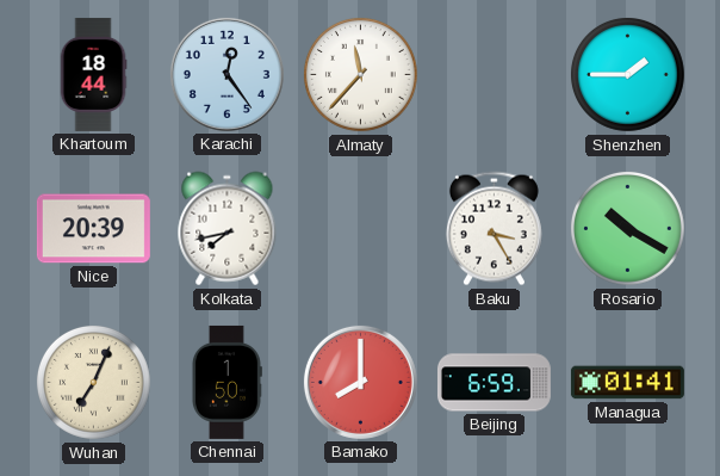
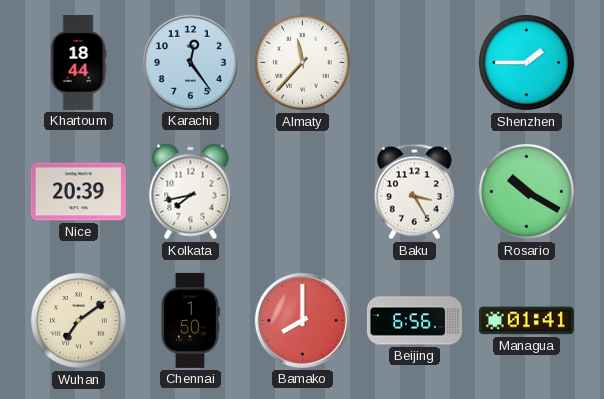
Wuhan: 7:04 -> 7:09
Beijing: 6:59 -> 6:56
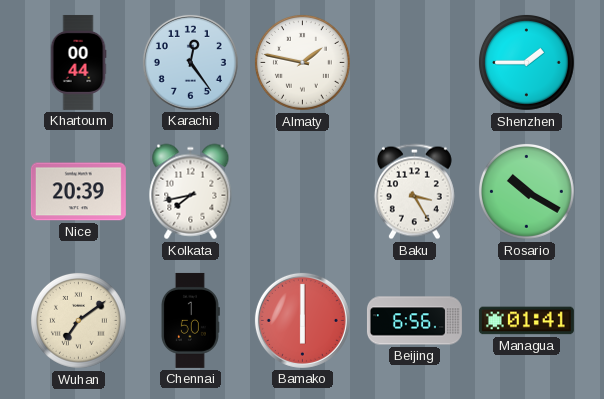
Khartoum: 18:44 -> 00:44
Almaty: 11:37 -> 1:47
Bamako: 8:00 -> 6:00
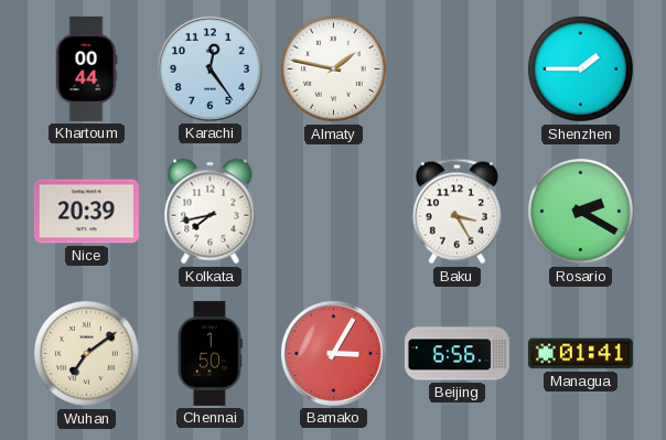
Rosario: 10:20 -> 2:20
Bamako: 6:00 -> 3:05
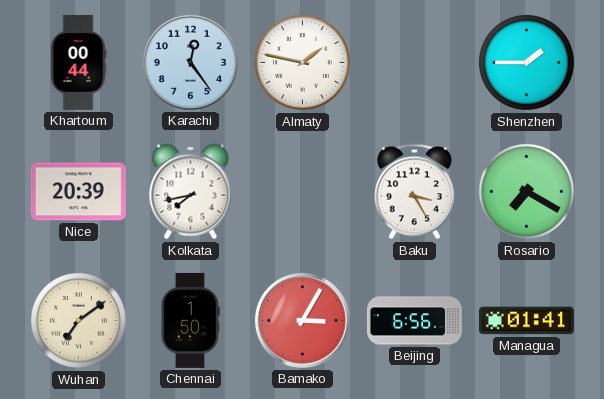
Rosario: 2:20 -> 7:20
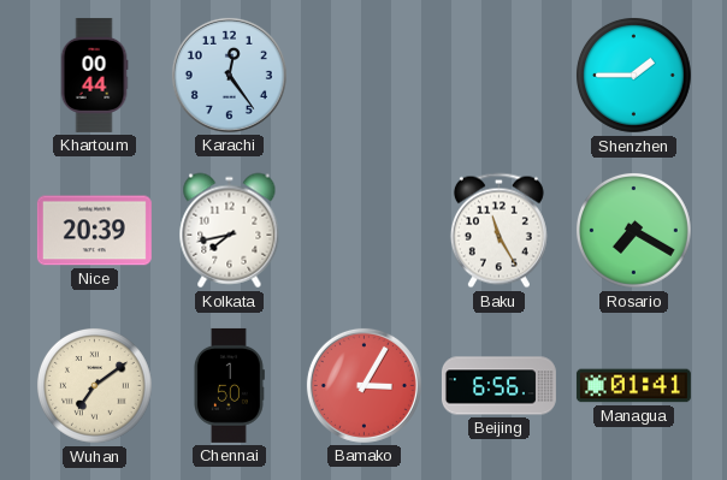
Almaty: 1:47 -> none
Baku: 3:25 -> 11:25
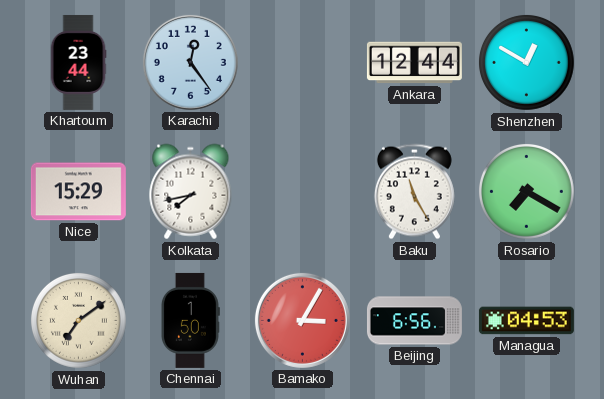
Khartoum: 00:44 -> 23:44
Ankara: none -> 12:44
Shenzhen: 1:45 -> 12:50
Nice: 20:39 -> 15:29
Managua: 01:41 -> 04:53
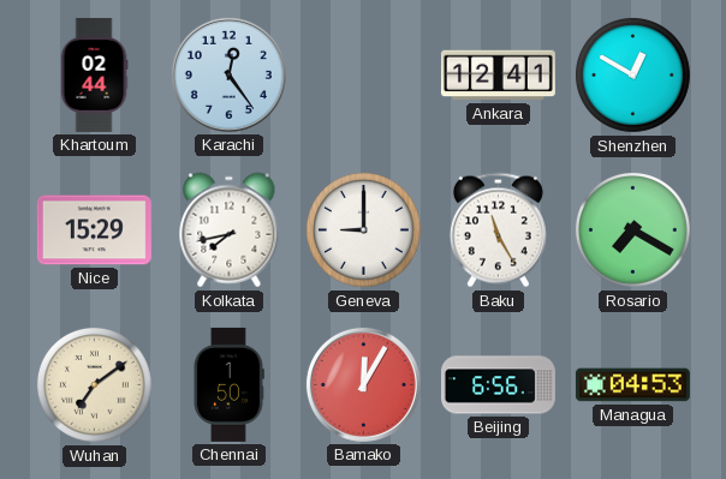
Khartoum: 23:44 -> 02:44
Ankara: 12:44 -> 12:41
Geneva: none -> 9:00
Bamako: 3:05 -> 12:05
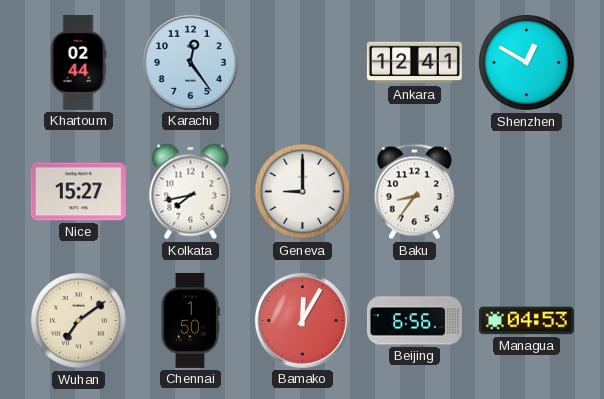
Nice: 15:29 -> 15:27
Baku: 11:25 -> 8:36
Rosario: 7:20 -> none
